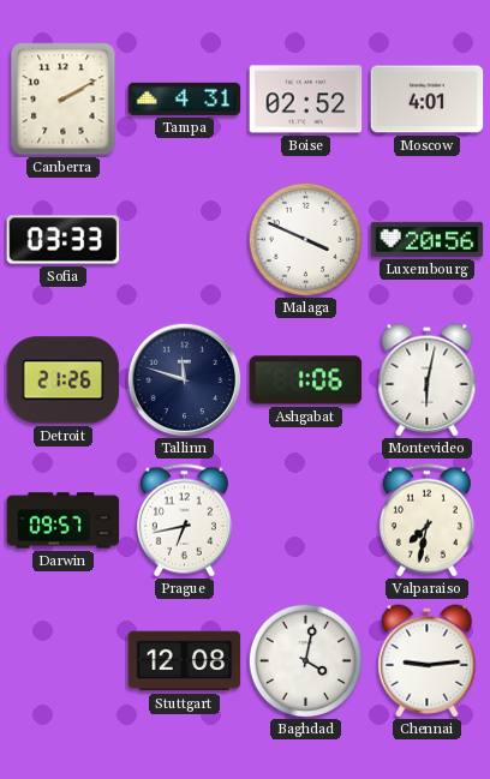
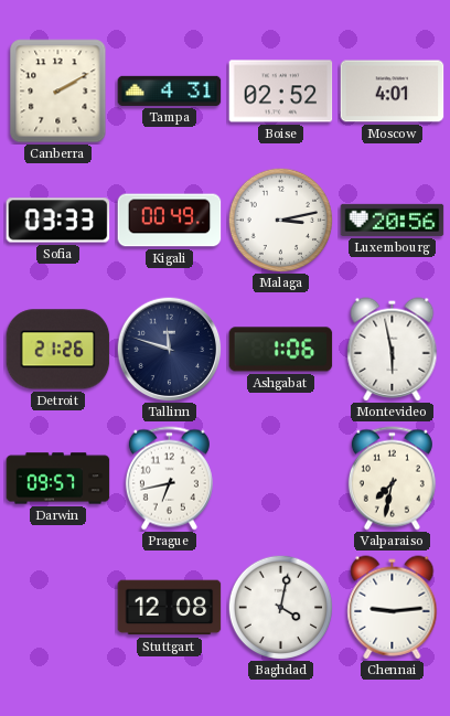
Kigali: none -> 00:49
Malaga: 3:49 -> 3:13
Montevideo: 6:02 -> 5:58
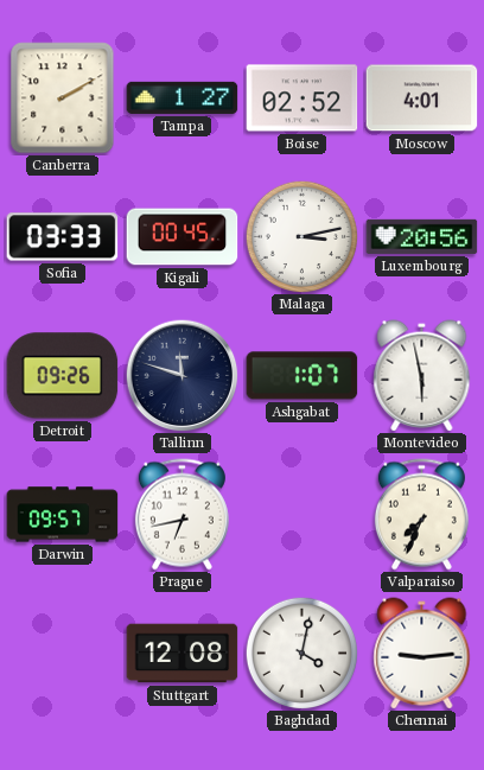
Tampa: 4:31 -> 1:27
Kigali: 00:49 -> 00:45
Detroit: 21:26 -> 09:26
Ashgabat: 1:06 -> 1:07
Valparaiso: 7:32 -> 7:34
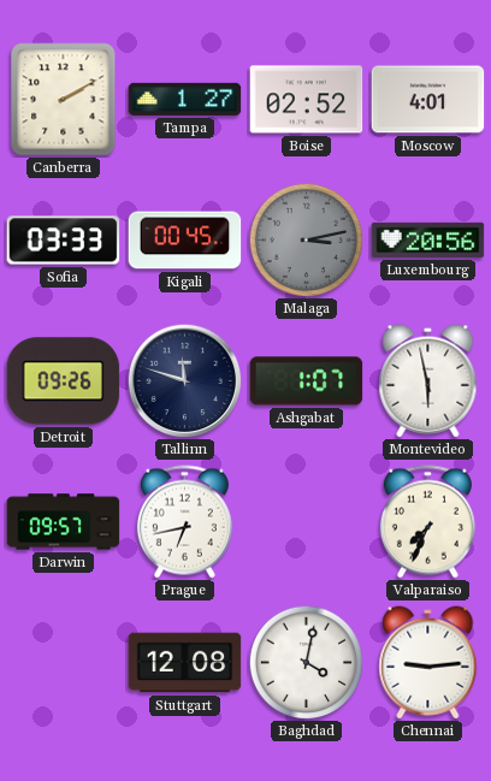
Malaga dial: white -> grey
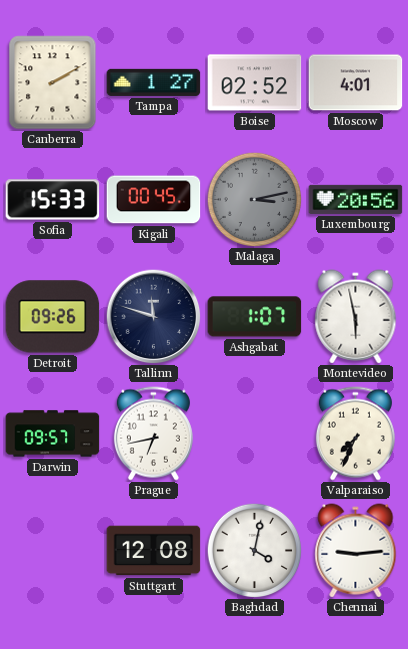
Sofia: 03:33 -> 15:33
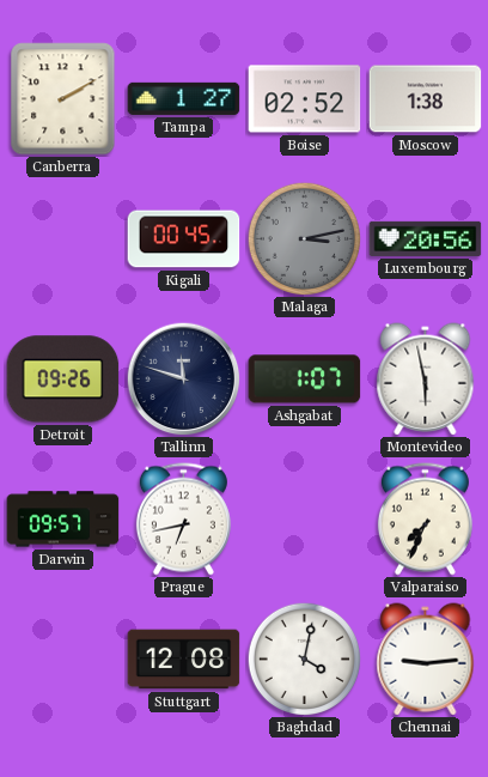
Moscow: 4:01 -> 1:38
Sofia: 15:33 -> none
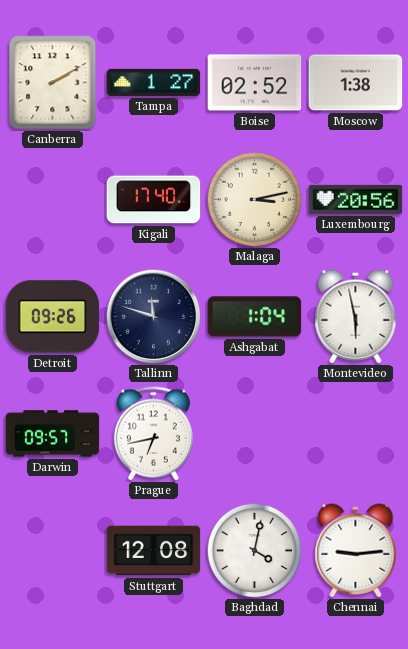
Kigali: 00:45 -> 17:40
Malaga dial: grey -> cream
Ashgabat: 1:07 -> 1:04
Valparaiso: 7:34 -> none
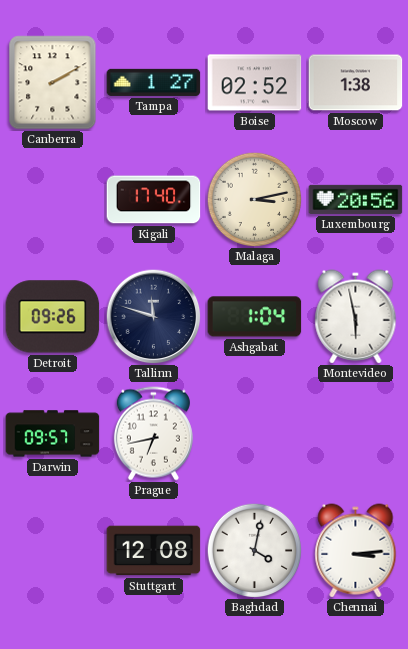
Chennai: 9:14 -> 3:14
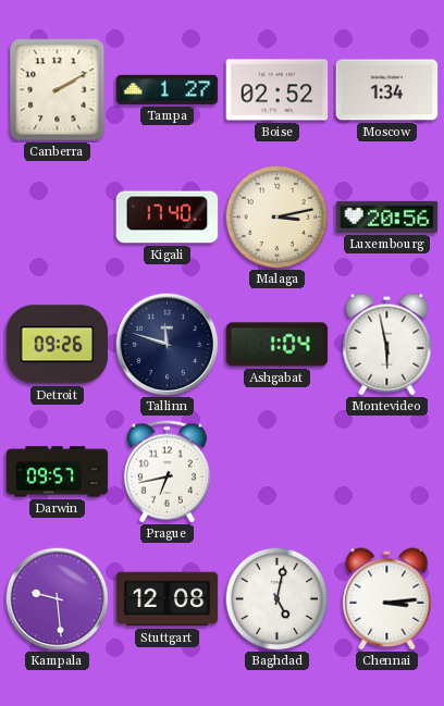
Moscow: 1:38 -> 1:34
Kampala: none -> 9:29
Baghdad: 4:02 -> 5:02
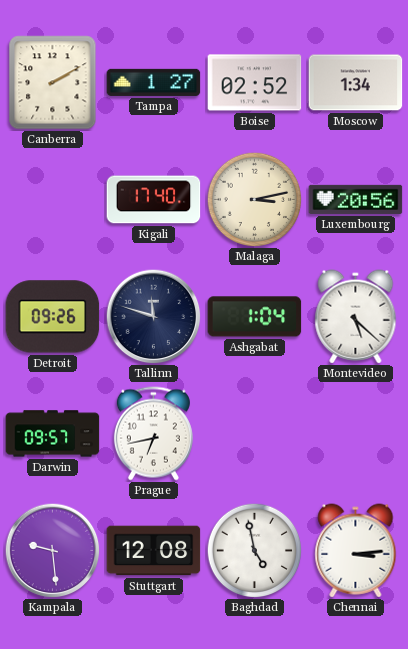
Montevideo: 5:58 -> 5:22
Baghdad: 5:02 -> 4:58
